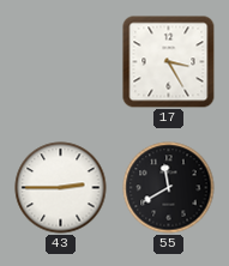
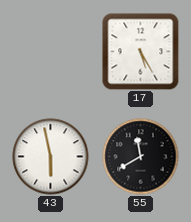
17: 3:25 -> 5:25
43: 2:45 -> 5:58
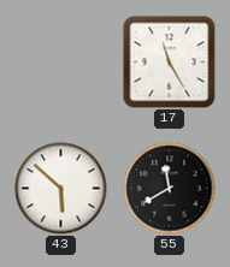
17: 5:25 -> 11:25
43: 5:58 -> 5:52
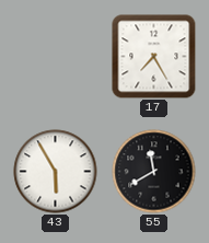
17: 11:25 -> 7:25
43: 5:52 -> 5:55
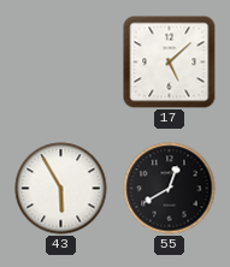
17: 7:25 -> 5:08
55: 11:40 -> 12:40
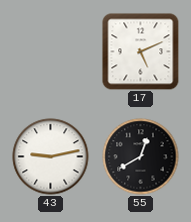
17: 5:08 -> 5:11
43: 5:55 -> 9:13
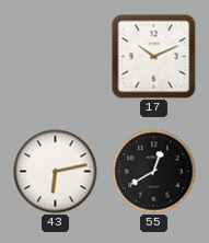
17: 5:11 -> 10:11
43: 9:13 -> 6:13
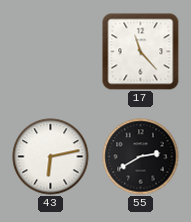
17: 10:11 -> 11:23
55: 12:40 -> 2:40
